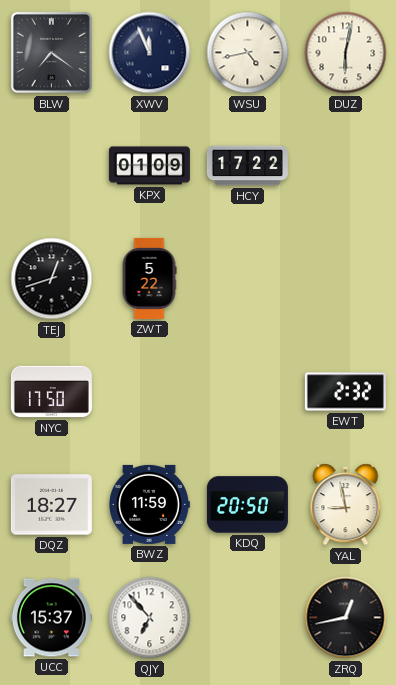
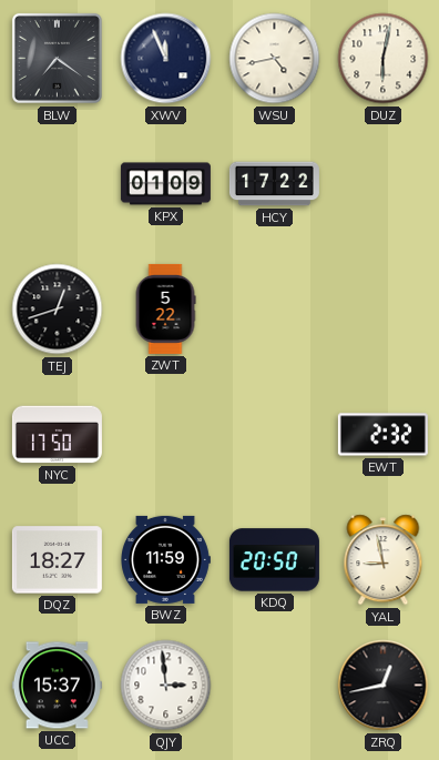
QJY: 6:53 -> 2:59
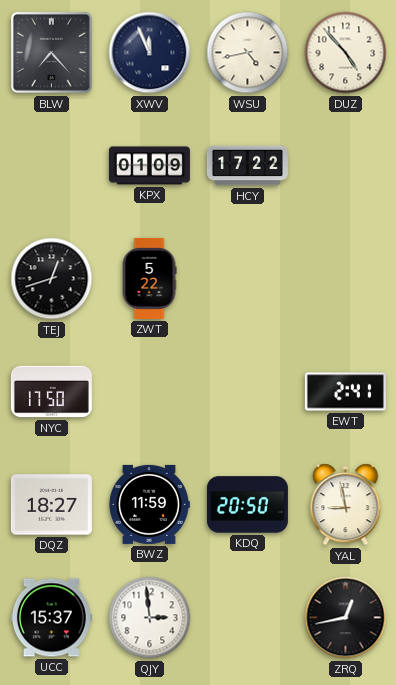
BLW: 7:21 -> 7:23
DUZ: 6:02 -> 4:53
EWT: 2:32 -> 2:41
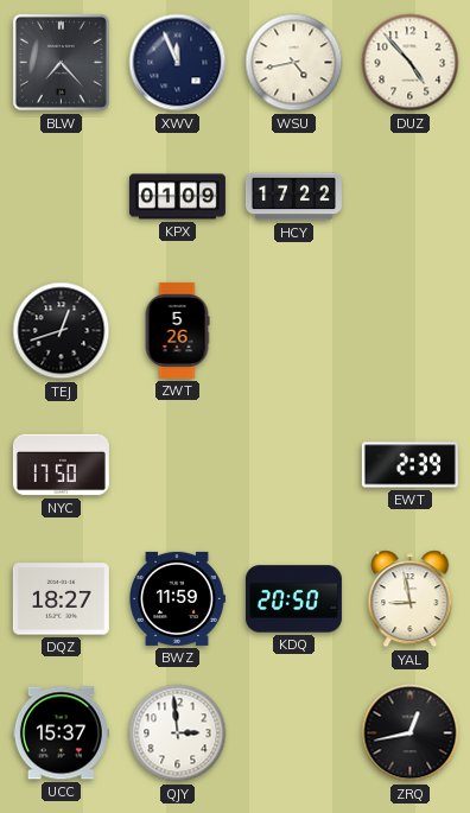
ZWT: 5:22 -> 5:26
EWT: 2:41 -> 2:39
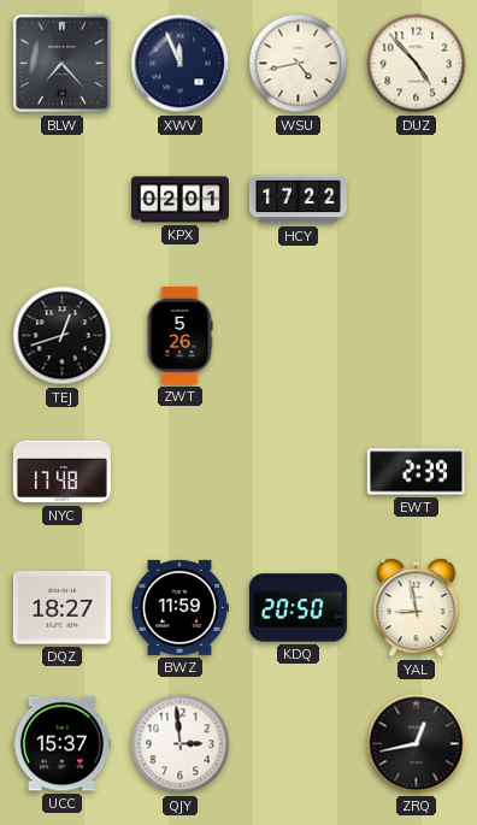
KPX: 01:09 -> 02:01
NYC: 17:50 -> 17:48
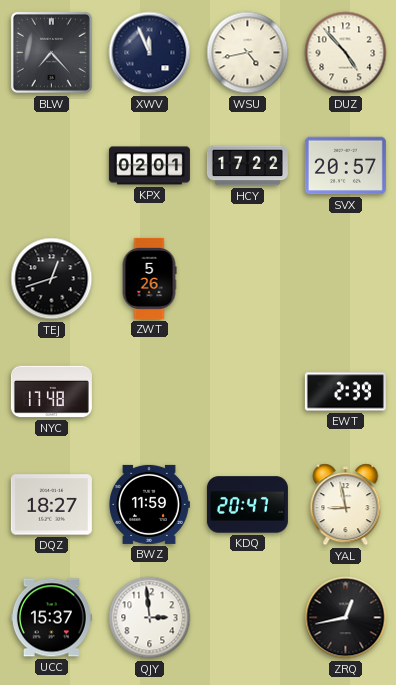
SVX: none -> 20:57
KDQ: 20:50 -> 20:47
